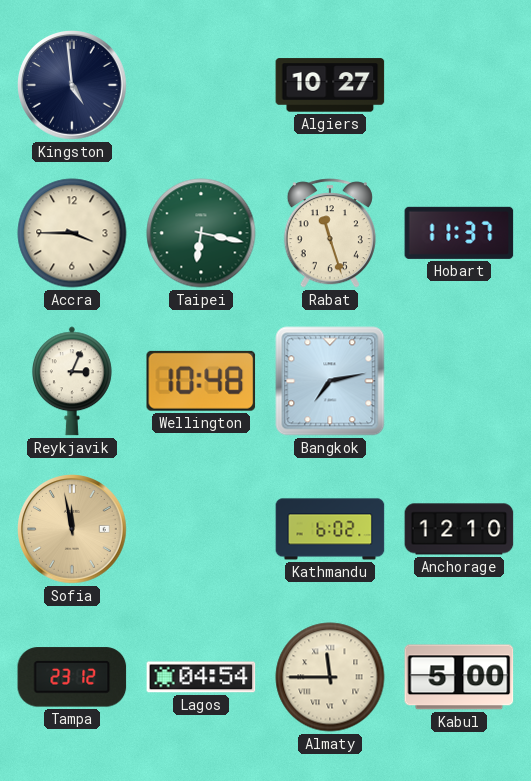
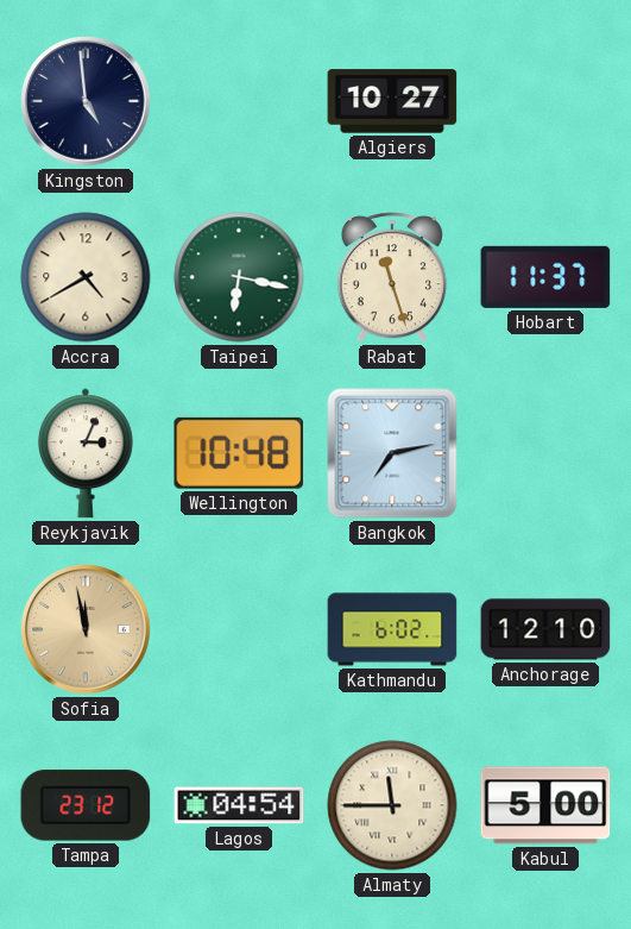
Accra: 3:45 -> 4:40
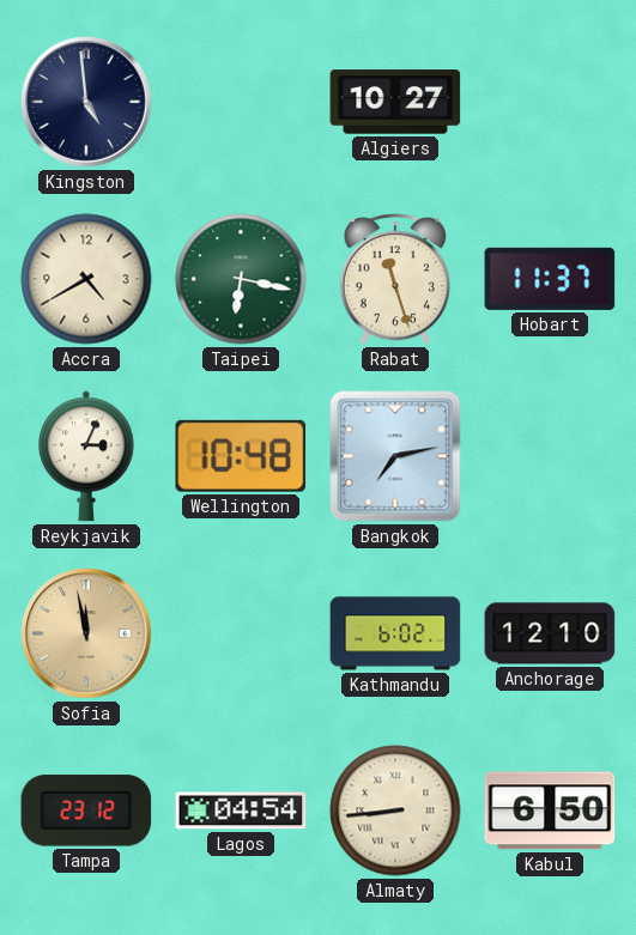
Almaty: 11:45 -> 8:44
Kabul: 5:00 -> 6:50
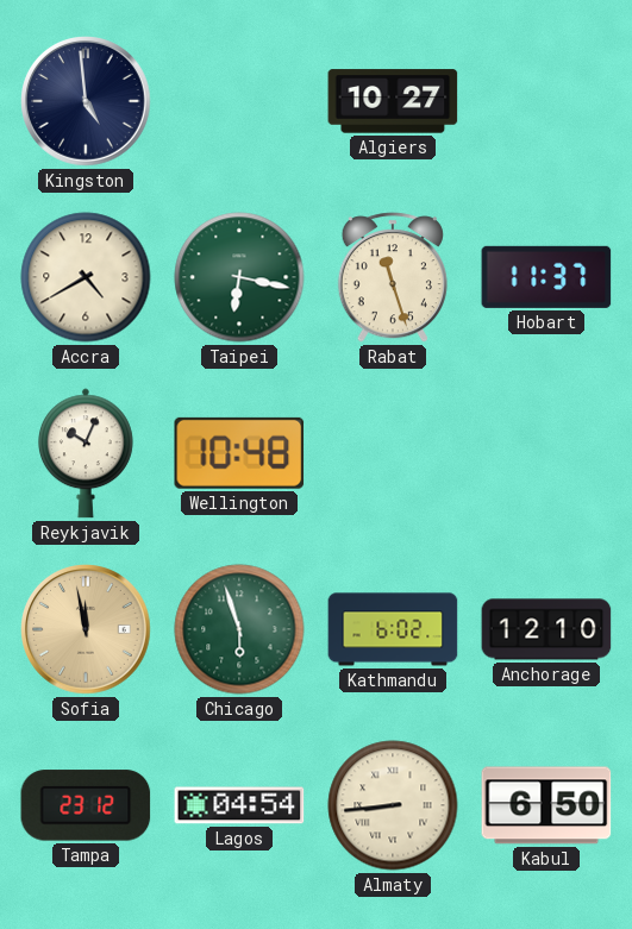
Reykjavik: 3:04 -> 10:04
Bangkok: 7:13 -> none
Chicago: none -> 5:57
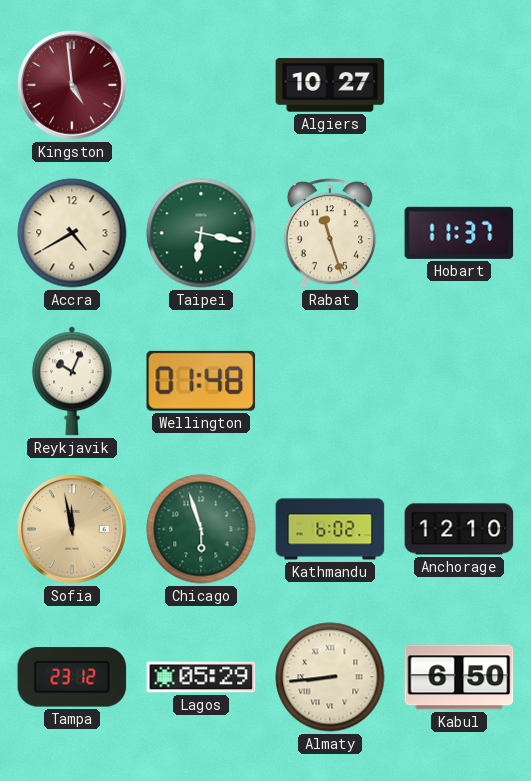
Kingston dial: navy -> burgundy
Wellington: 10:48 -> 01:48
Lagos: 04:54 -> 05:29
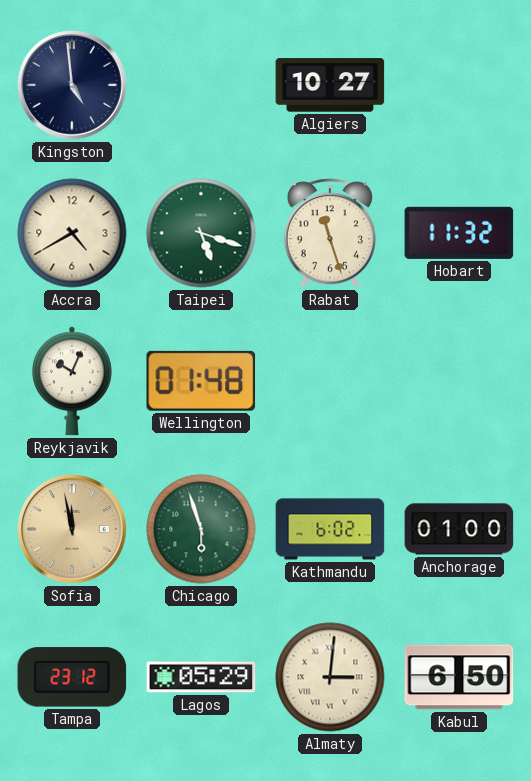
Kingston dial: burgundy -> navy
Taipei: 6:17 -> 5:18
Hobart: 11:37 -> 11:32
Anchorage: 12:10 -> 01:00
Almaty: 8:44 -> 3:01
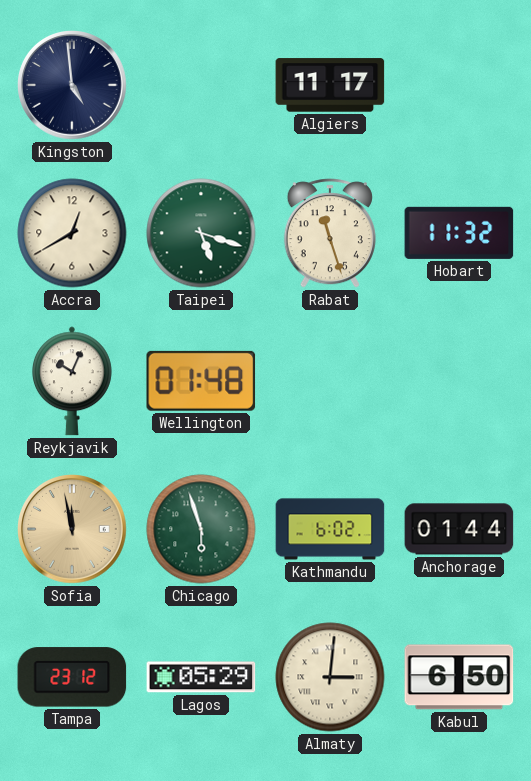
Algiers: 10:27 -> 11:17
Accra: 4:40 -> 12:40
Anchorage: 01:00 -> 01:44
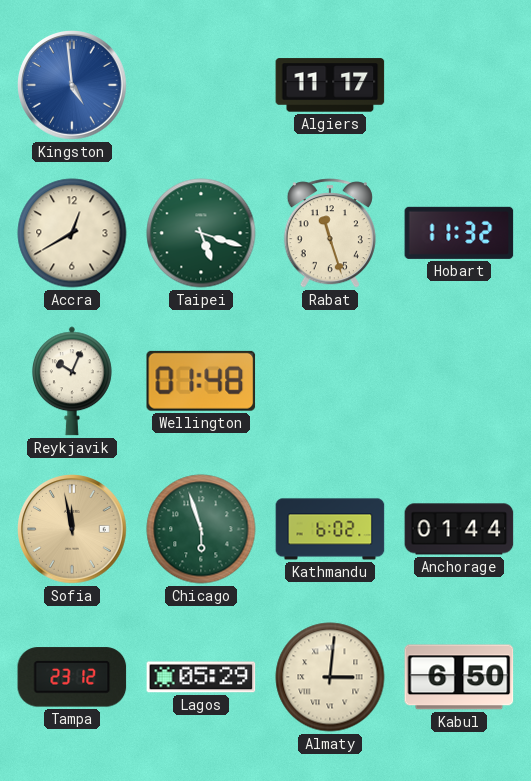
Kingston dial: navy -> blue
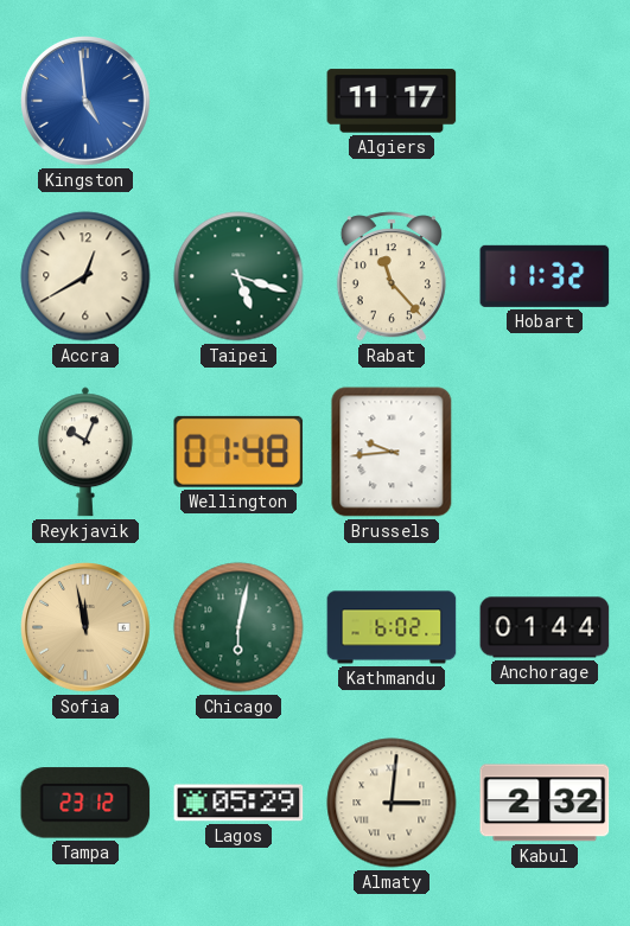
Rabat: 11:27 -> 11:23
Brussels: none -> 9:44
Chicago: 5:57 -> 6:02
Kabul: 6:50 -> 2:32
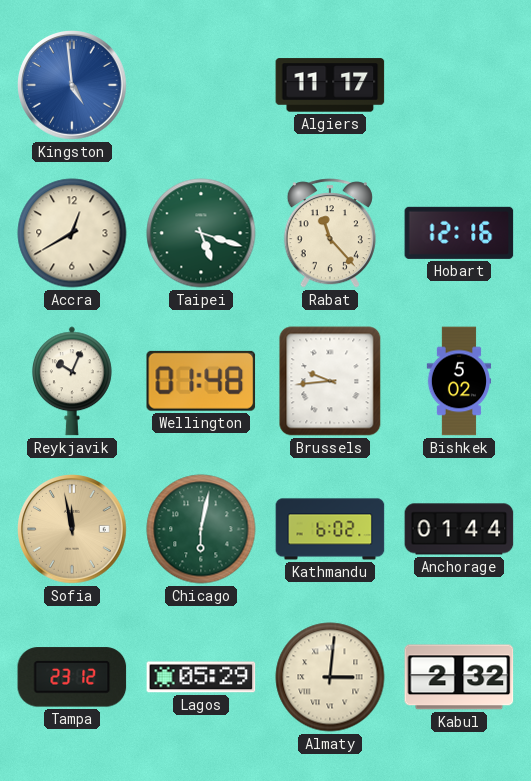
Hobart: 11:32 -> 12:16
Bishkek: none -> 5:02
